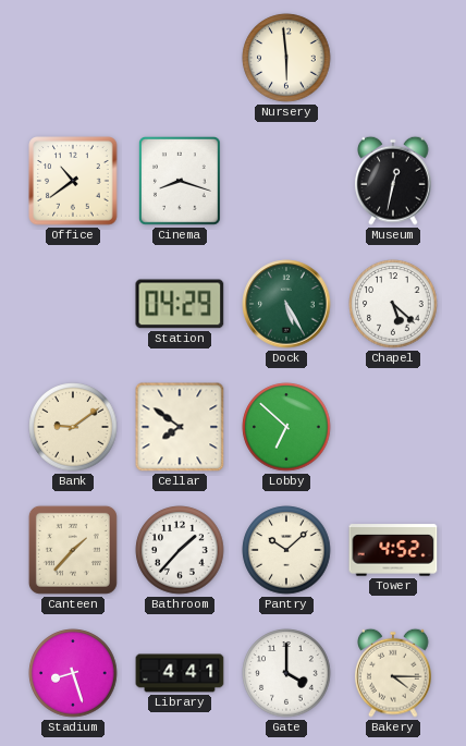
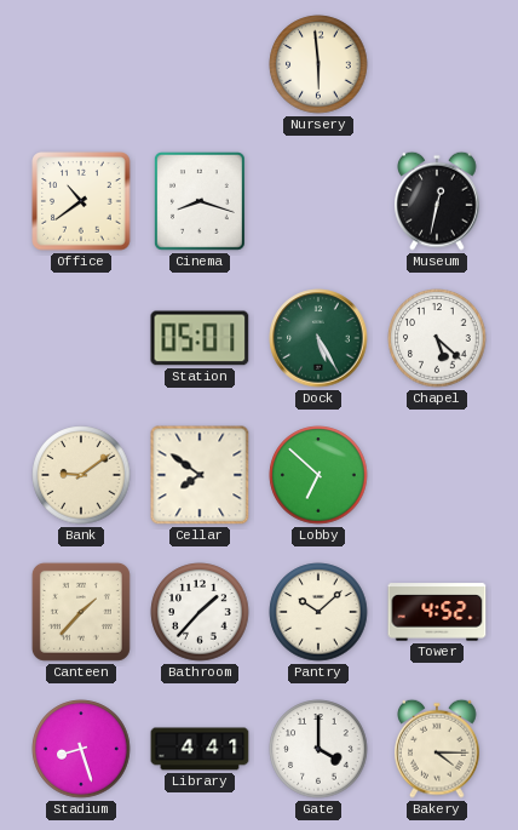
Station: 04:29 -> 05:01
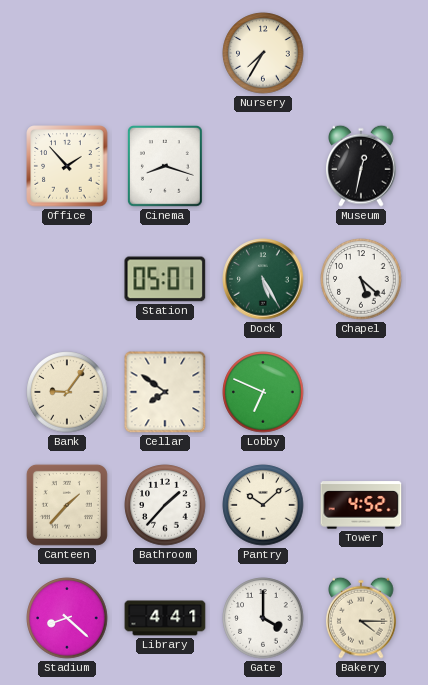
Nursery: 5:59 -> 7:35
Office: 10:39 -> 1:53
Bank: 9:09 -> 9:06
Lobby: 6:52 -> 6:49
Stadium: 8:27 -> 8:22
